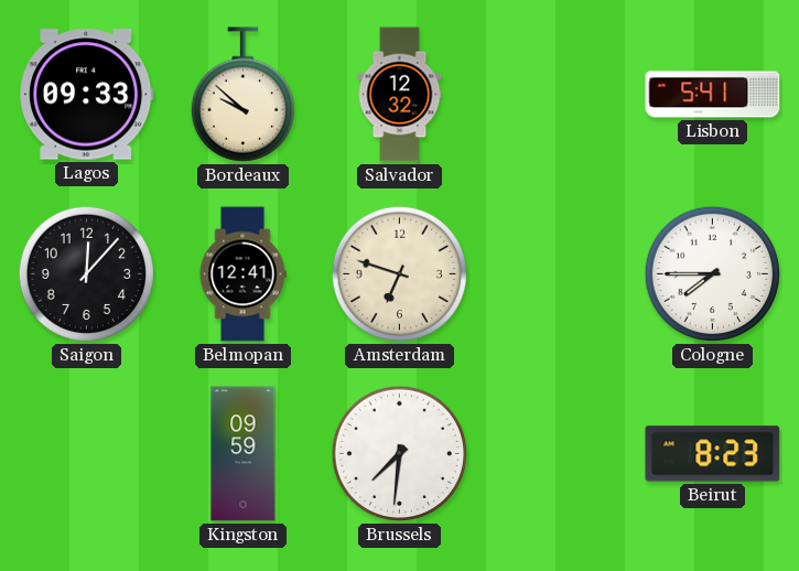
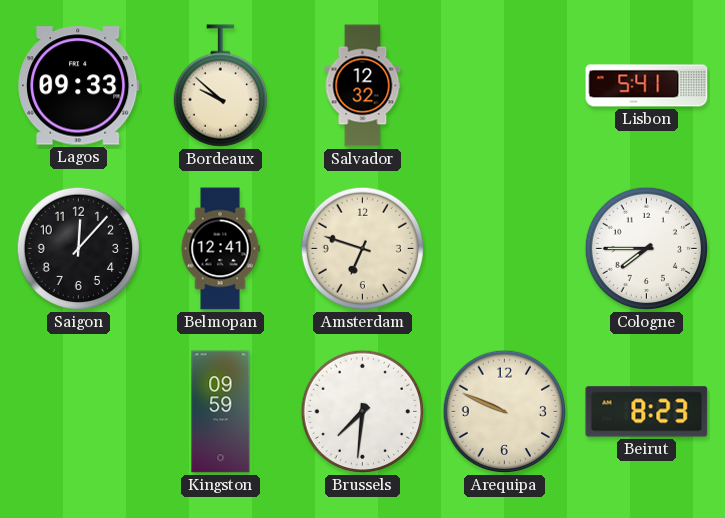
Arequipa: none -> 9:49
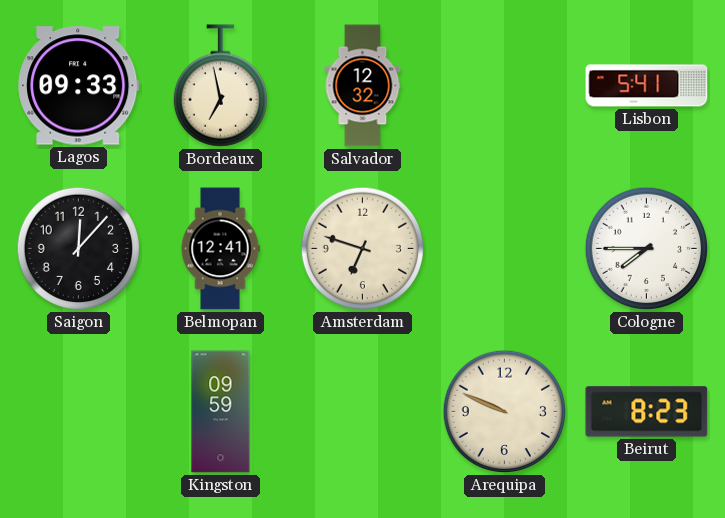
Bordeaux: 9:52 -> 6:58
Brussels: 7:31 -> none
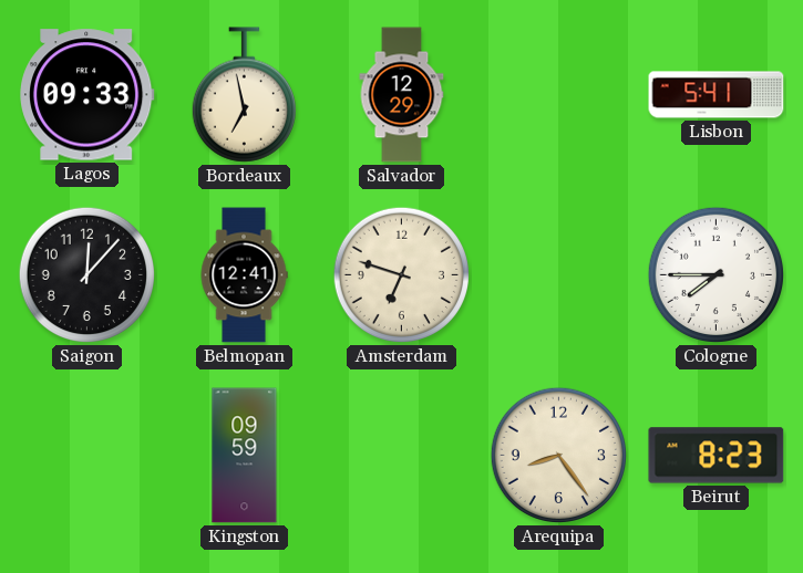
Salvador: 12:32 -> 12:29
Arequipa: 9:49 -> 8:24
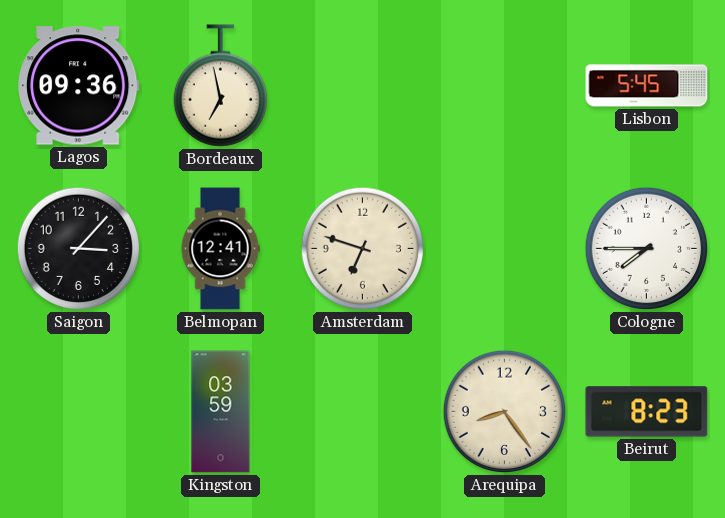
Lagos: 09:33 -> 09:36
Salvador: 12:29 -> none
Lisbon: 5:41 -> 5:45
Saigon: 12:07 -> 3:07
Kingston: 09:59 -> 03:59
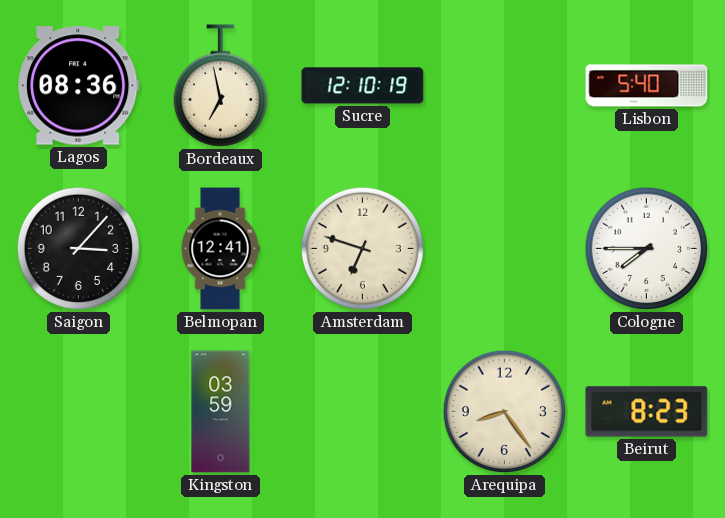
Lagos: 09:36 -> 08:36
Sucre: none -> 12:10
Lisbon: 5:45 -> 5:40
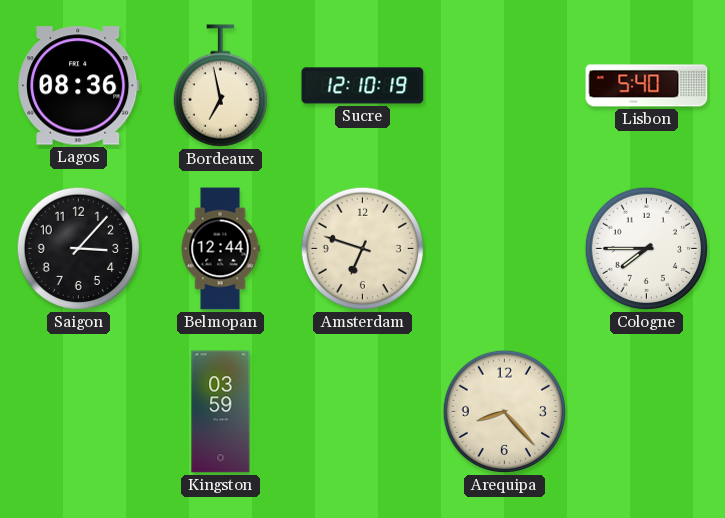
Belmopan: 12:41 -> 12:44
Arequipa: 8:24 -> 8:23
Beirut: 8:23 -> none
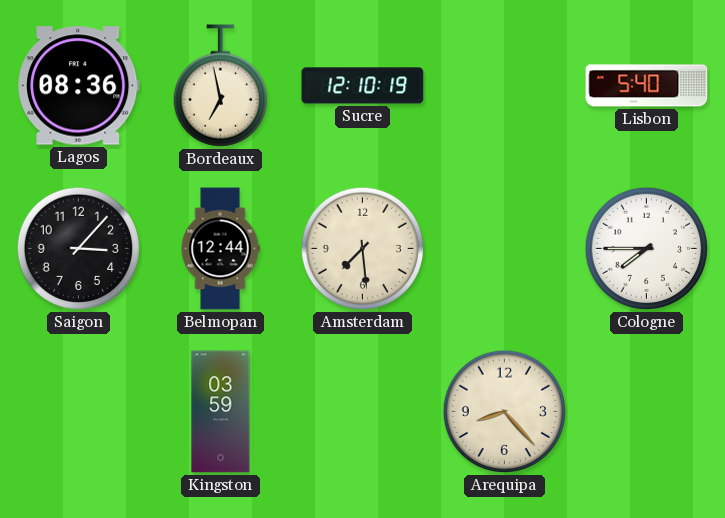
Amsterdam: 6:48 -> 7:29
